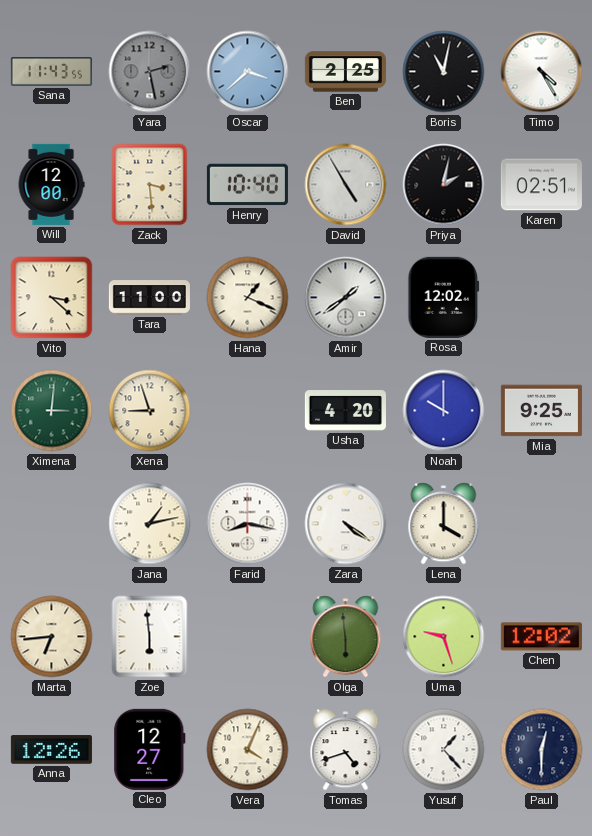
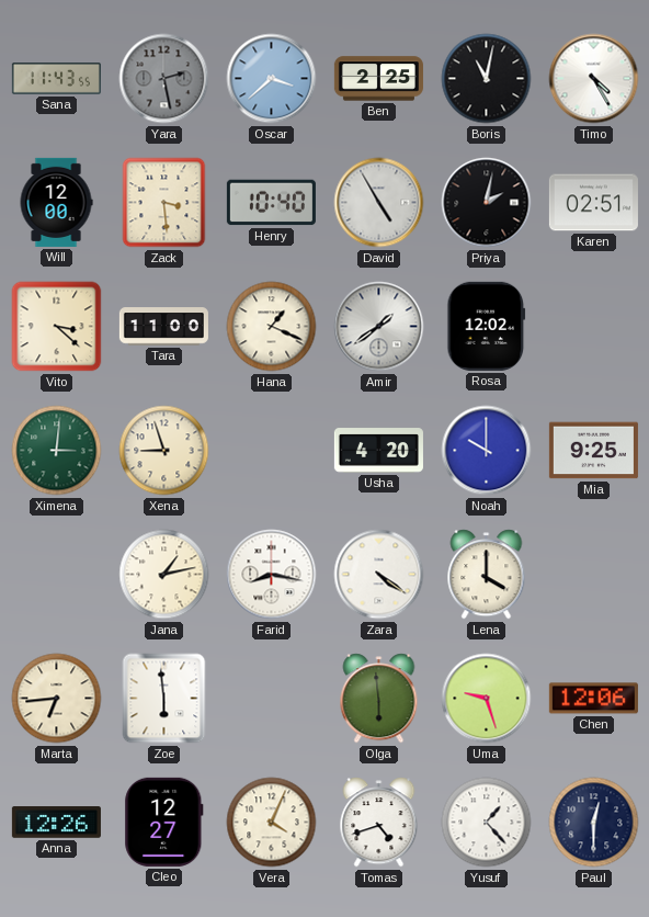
Chen: 12:02 -> 12:06
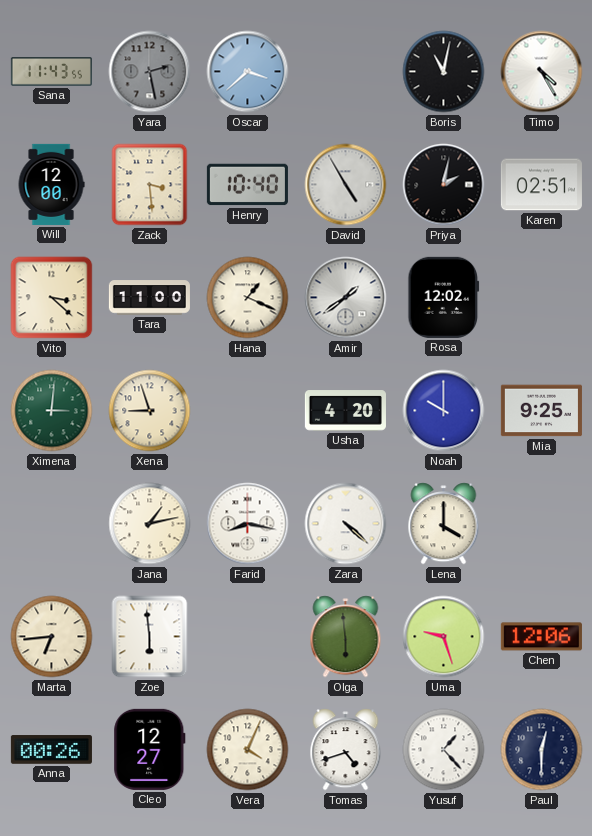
Ben: 2:25 -> none
Zara: 4:21 -> 4:22
Anna: 12:26 -> 00:26
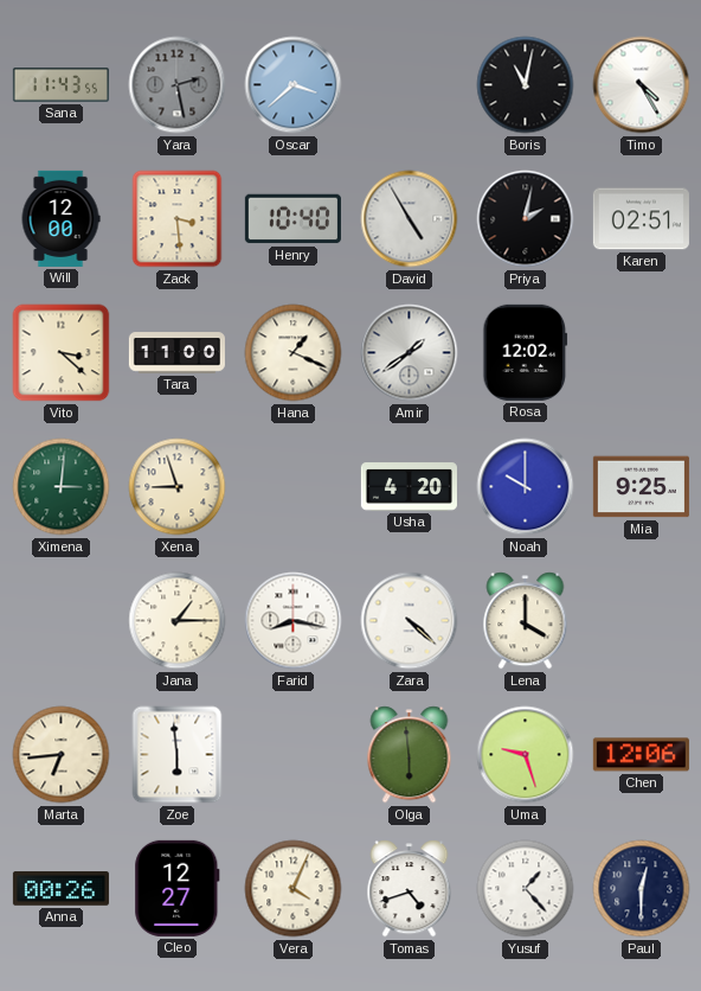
Jana: 1:13 -> 1:15
